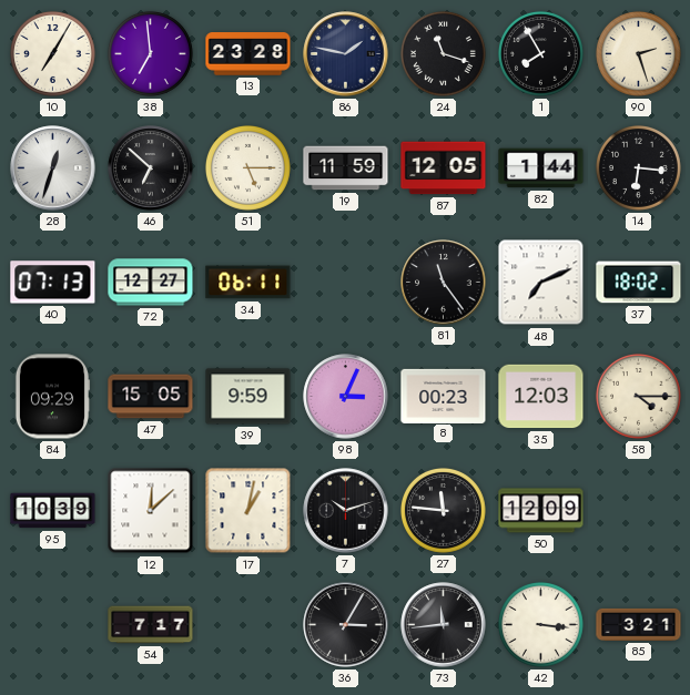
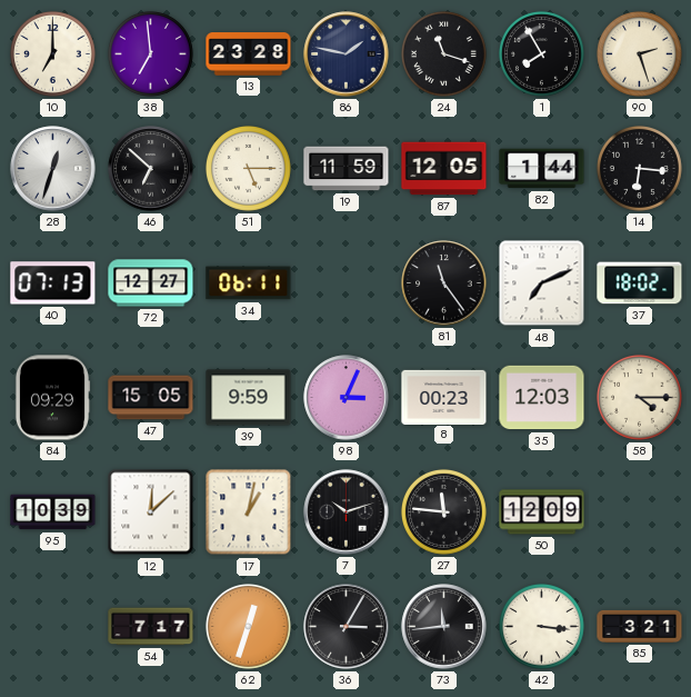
10: 7:05 -> 7:00
62: none -> 12:33
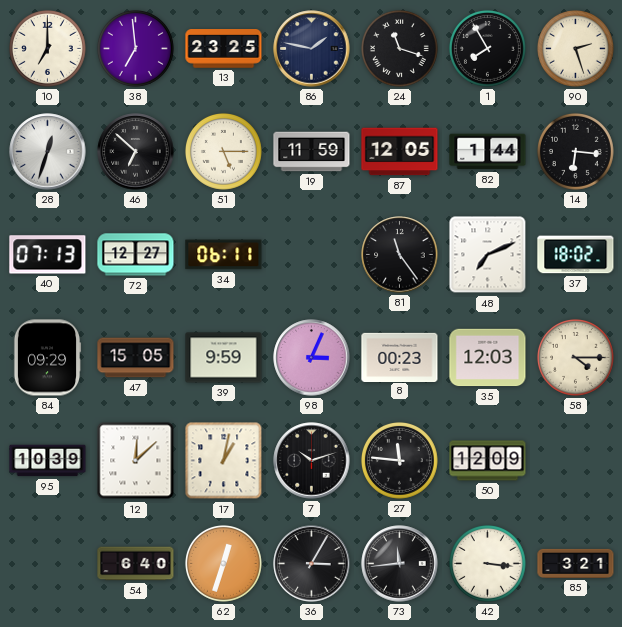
13: 23:28 -> 23:25
54: 7:17 -> 6:40
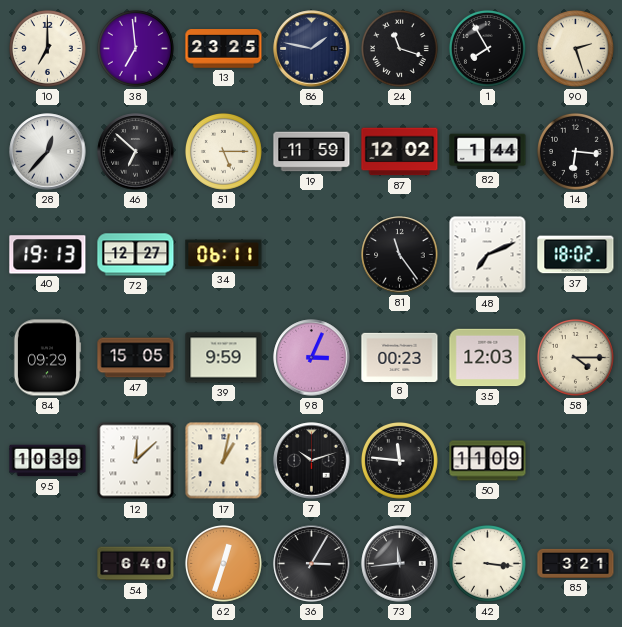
28: 12:33 -> 12:37
87: 12:05 -> 12:02
40: 07:13 -> 19:13
50: 12:09 -> 11:09
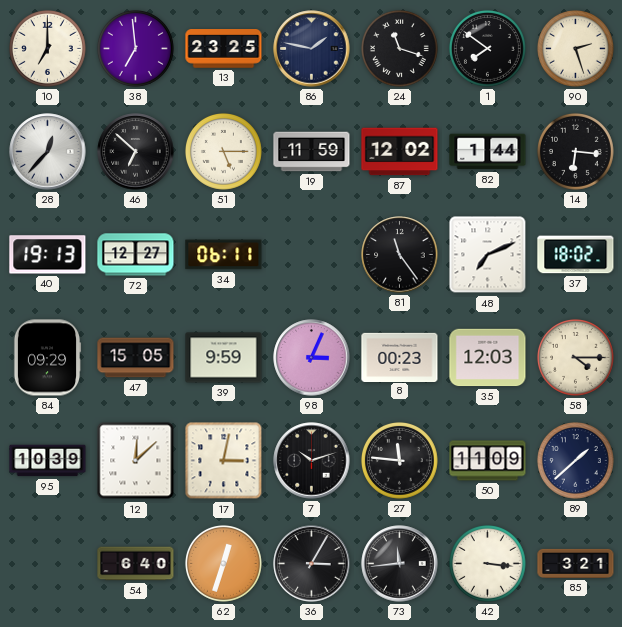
1: 7:55 -> 7:51
17: 1:02 -> 3:02
89: none -> 1:38
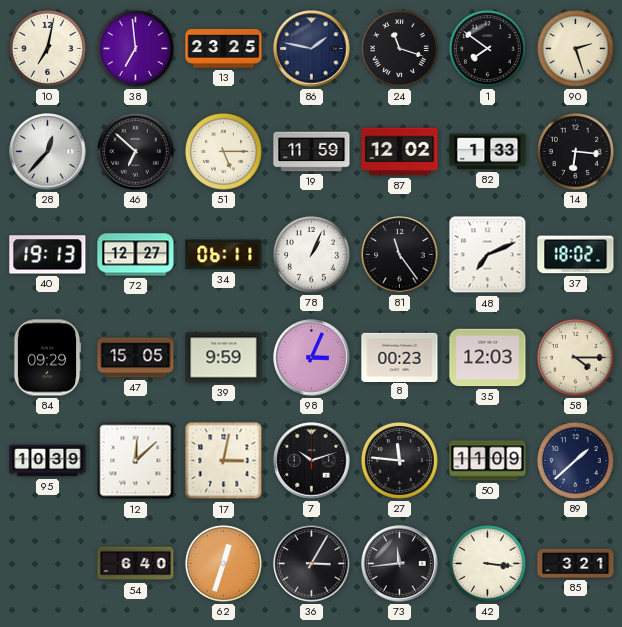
10: 7:00 -> 7:02
82: 1:44 -> 1:33
78: none -> 1:04
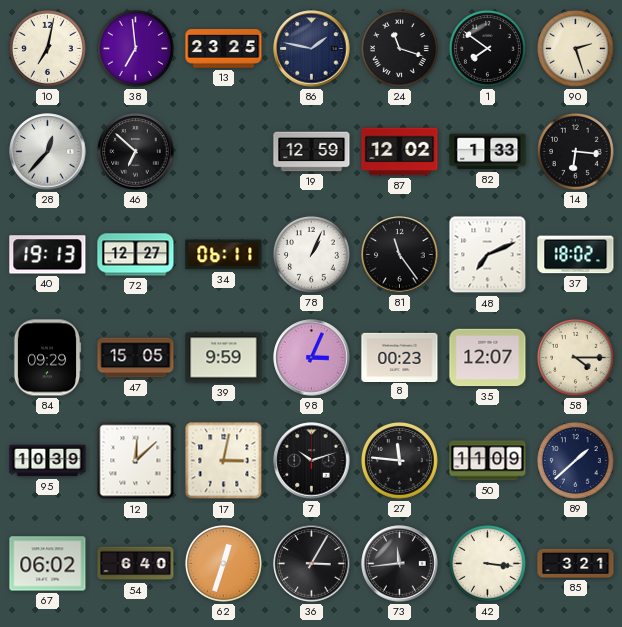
51: 5:15 -> none
19: 11:59 -> 12:59
35: 12:03 -> 12:07
67: none -> 06:02
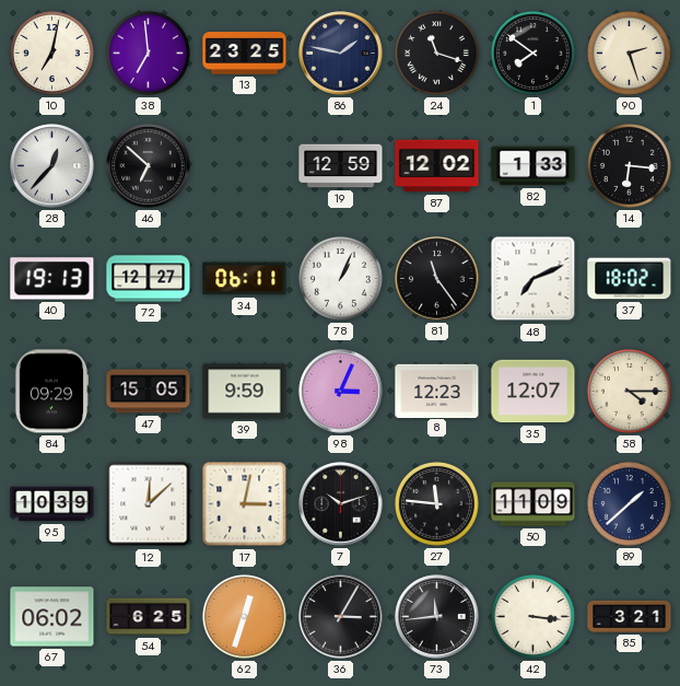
8: 00:23 -> 12:23
54: 6:40 -> 6:25
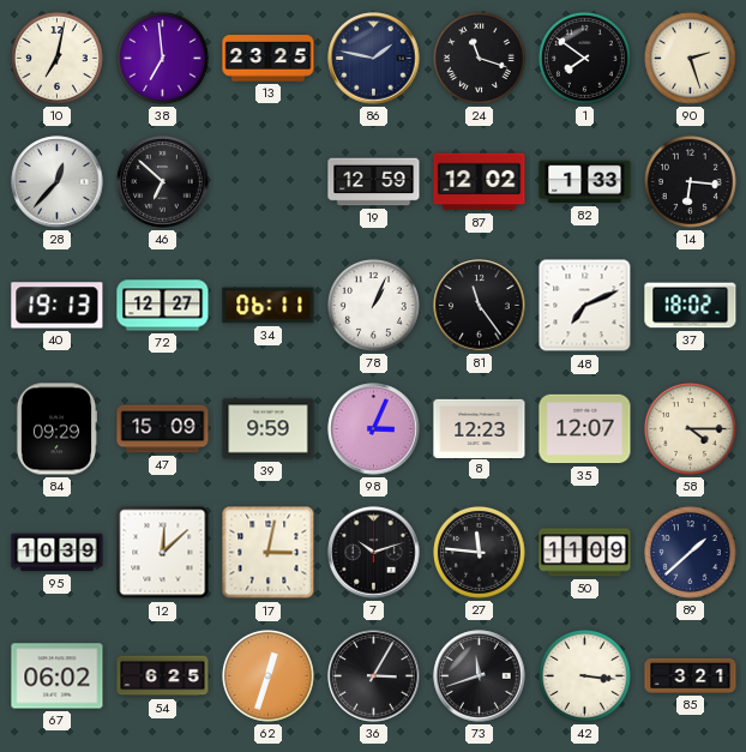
47: 15:05 -> 15:09
73: 11:44 -> 11:42
